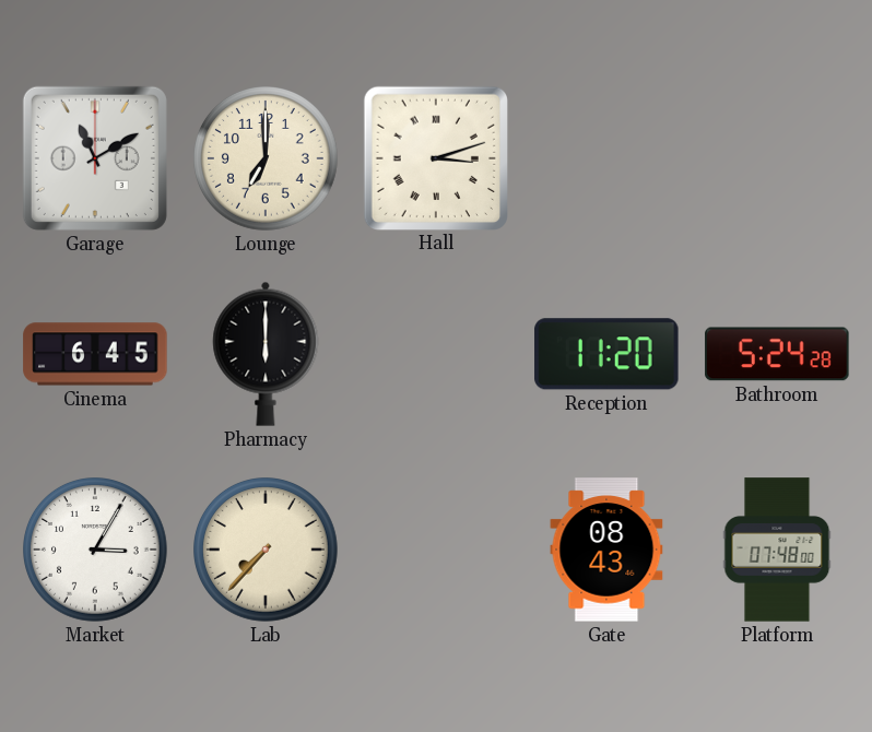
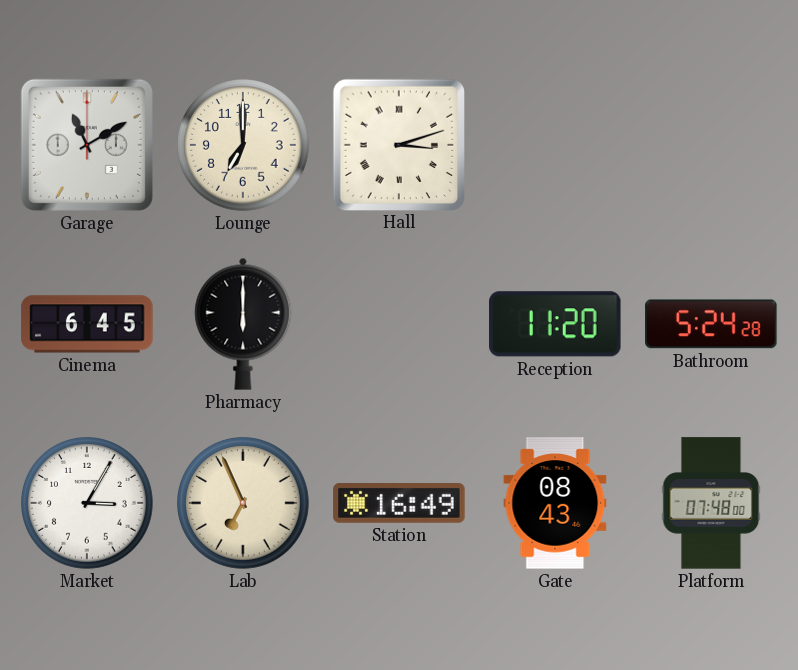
Lab: 7:37 -> 6:56
Station: none -> 16:49
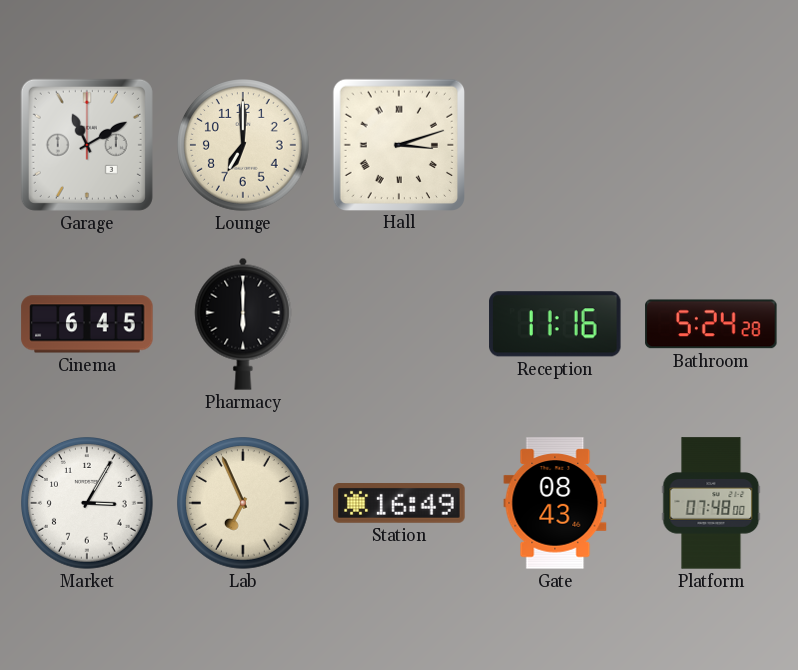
Reception: 11:20 -> 11:16
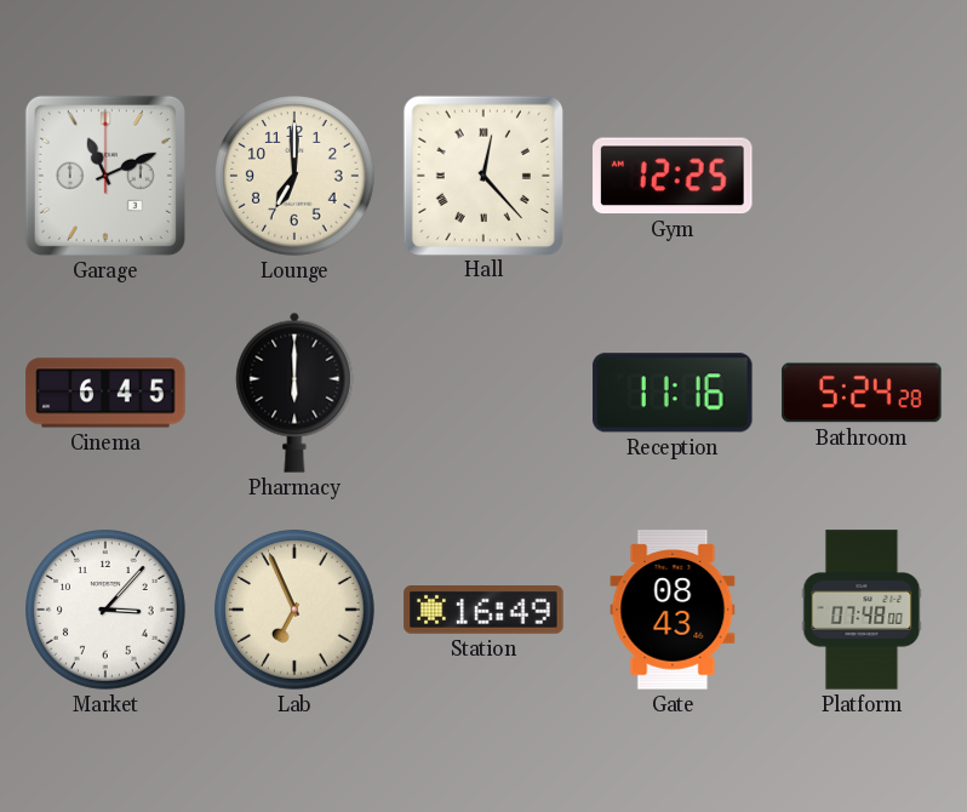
Garage: 11:10 -> 11:11
Hall: 3:12 -> 12:23
Gym: none -> 12:25
Market: 3:05 -> 3:07
